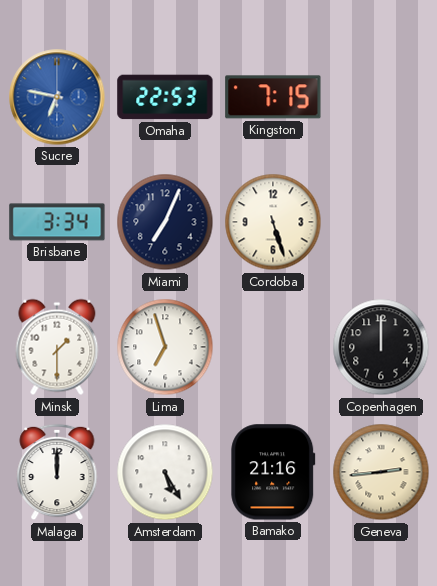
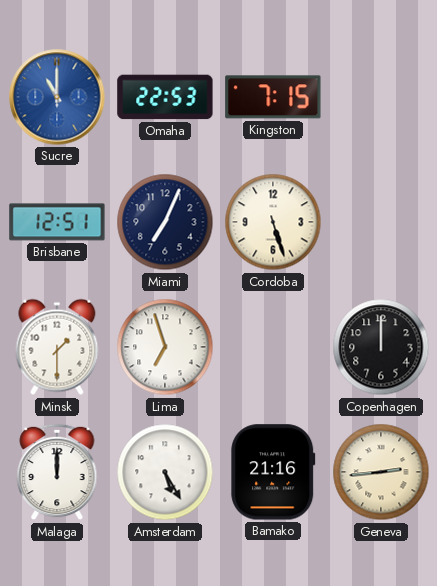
Sucre: 6:47 -> 11:00
Brisbane: 3:34 -> 12:51
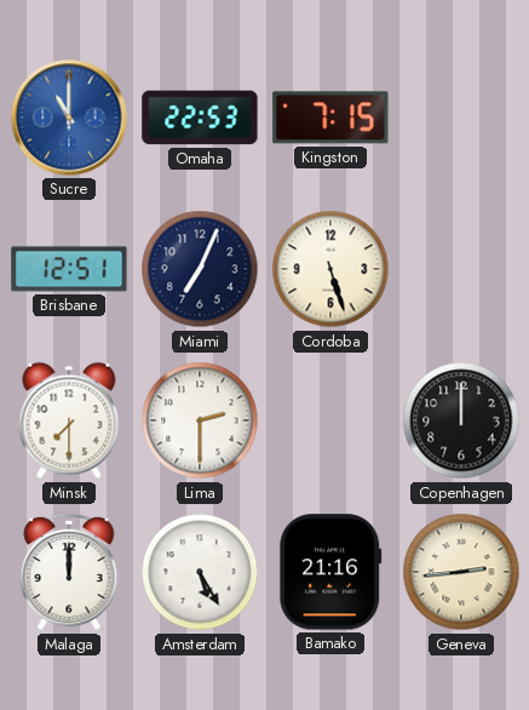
Minsk: 1:30 -> 7:30
Lima: 6:57 -> 2:30
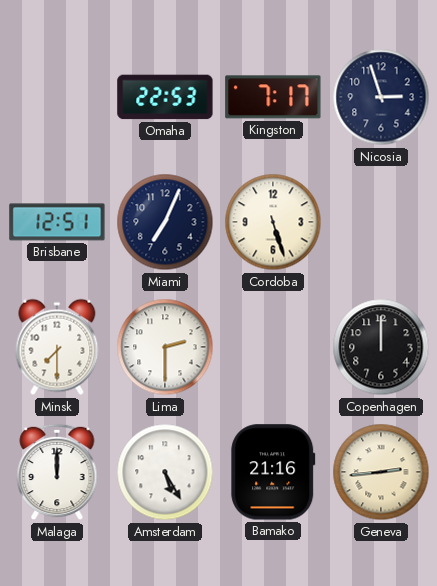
Sucre: 11:00 -> none
Kingston: 7:15 -> 7:17
Nicosia: none -> 2:57
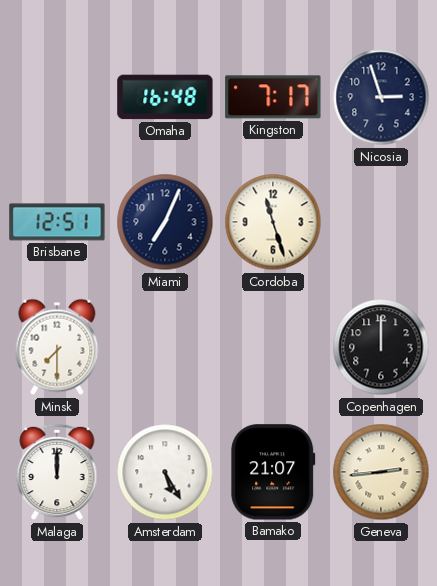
Omaha: 22:53 -> 16:48
Cordoba: 5:27 -> 11:27
Lima: 2:30 -> none
Bamako: 21:16 -> 21:07
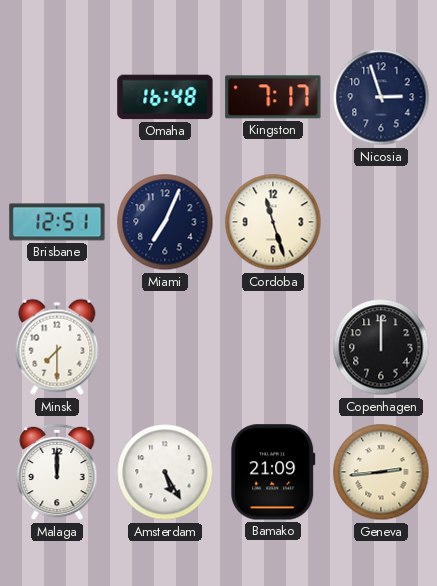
Bamako: 21:07 -> 21:09
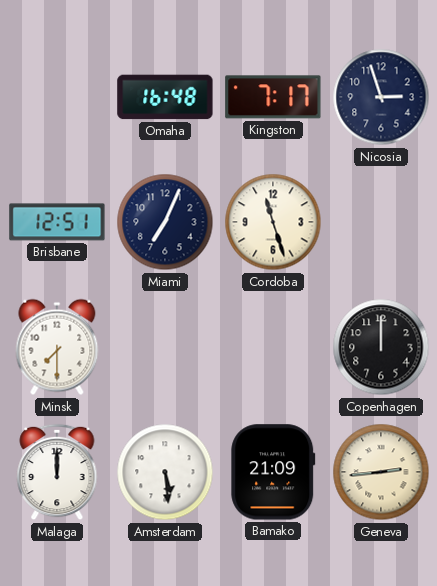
Amsterdam: 5:25 -> 5:29
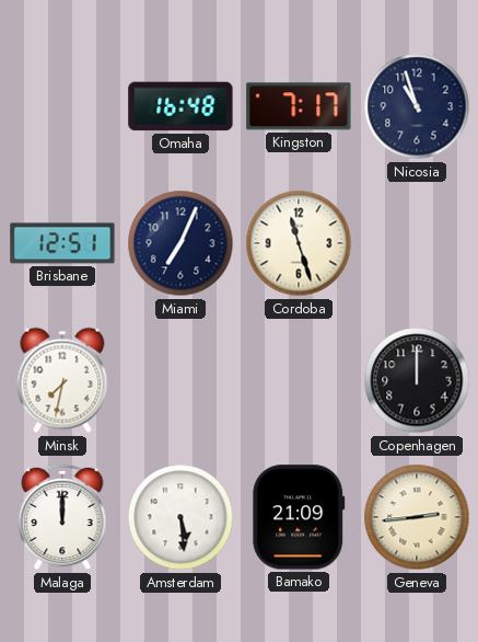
Nicosia: 2:57 -> 10:57
Minsk: 7:30 -> 7:32
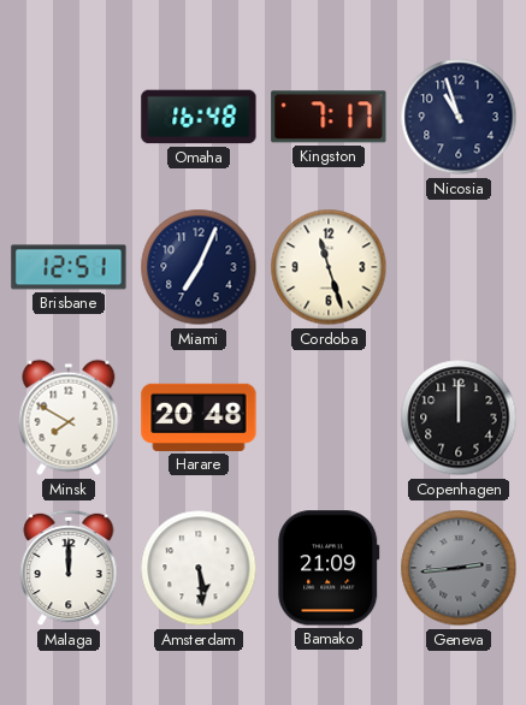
Minsk: 7:32 -> 7:50
Harare: none -> 20:48
Geneva dial: cream -> grey
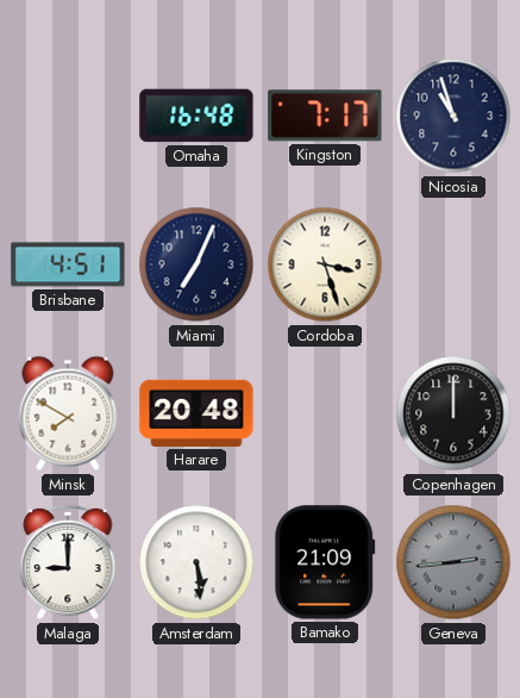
Brisbane: 12:51 -> 4:51
Cordoba: 11:27 -> 3:27
Malaga: 12:00 -> 9:00
